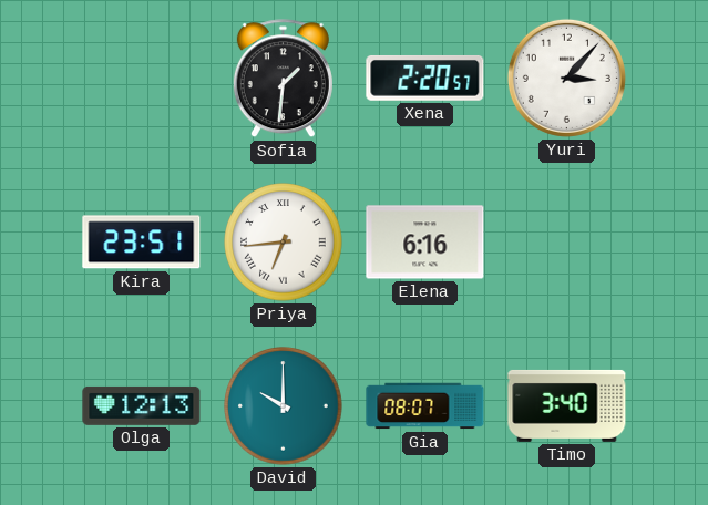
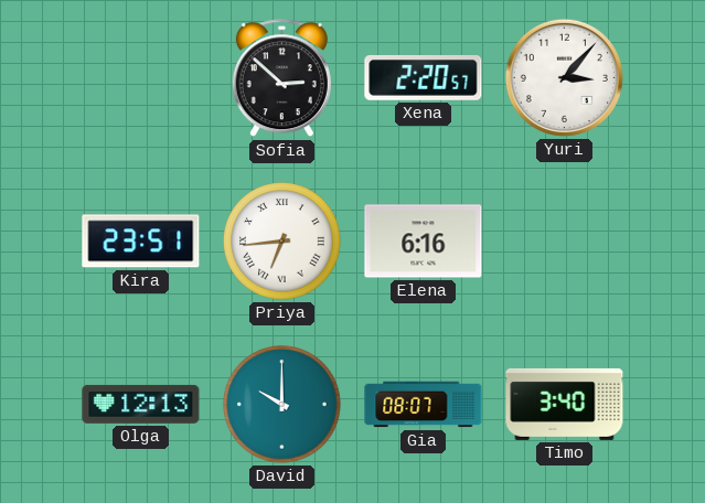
Sofia: 1:31 -> 2:52
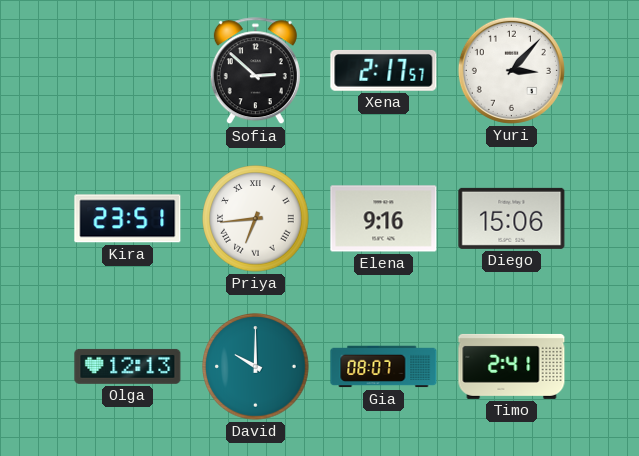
Xena: 2:20 -> 2:17
Elena: 6:16 -> 9:16
Diego: none -> 15:06
Timo: 3:40 -> 2:41
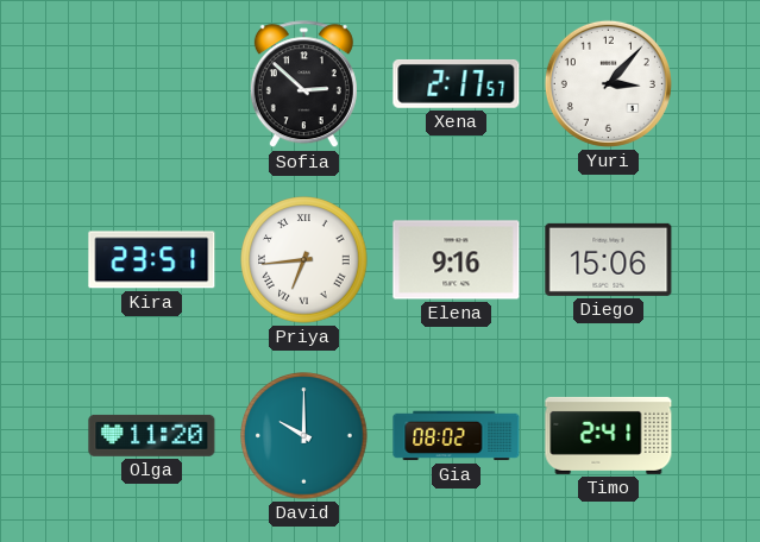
Olga: 12:13 -> 11:20
Gia: 08:07 -> 08:02
